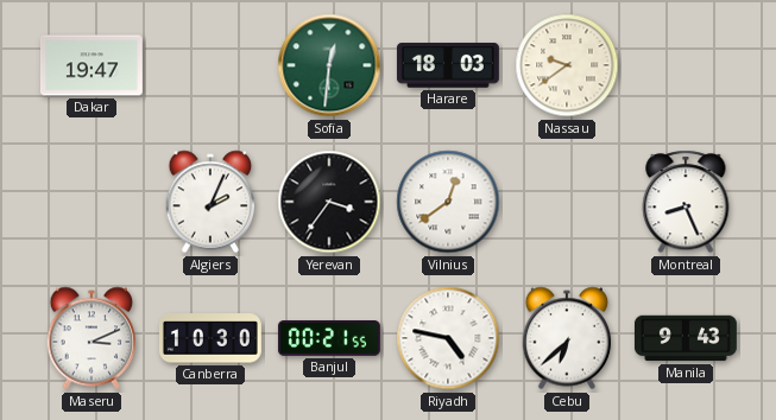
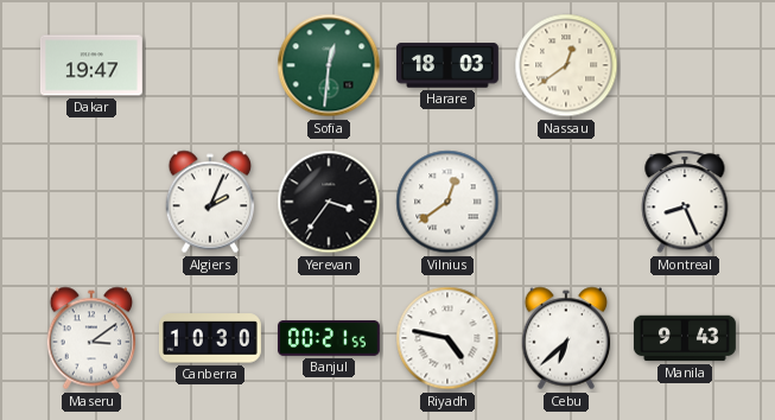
Nassau: 9:39 -> 12:39
Maseru: 3:11 -> 3:09
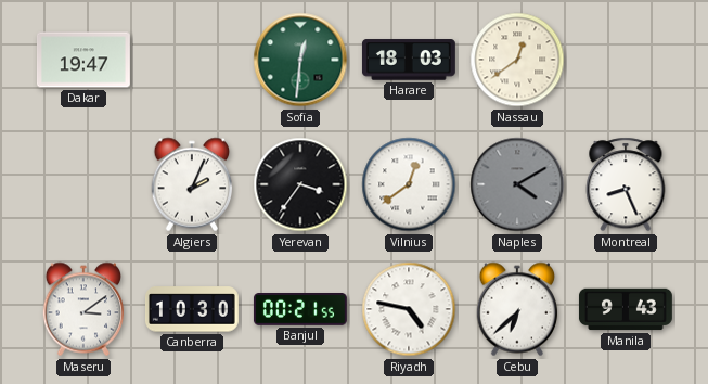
Naples: none -> 4:10
